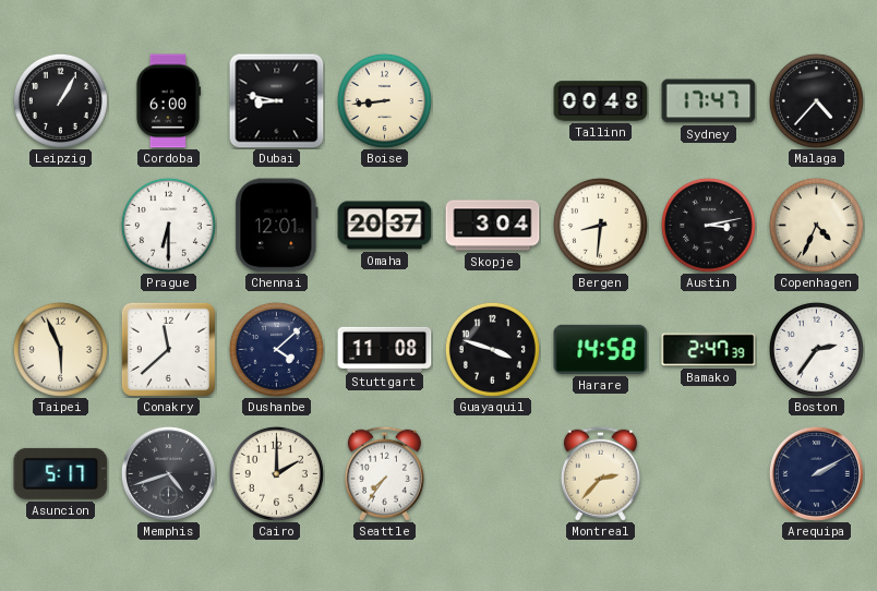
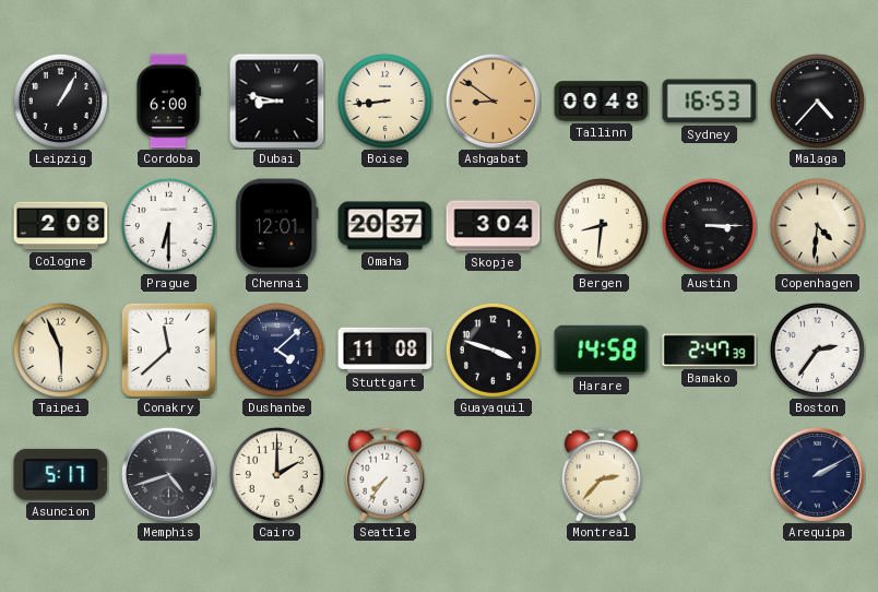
Ashgabat: none -> 8:51
Sydney: 17:47 -> 16:53
Cologne: none -> 2:08
Austin: 3:13 -> 3:15
Copenhagen: 4:34 -> 4:31
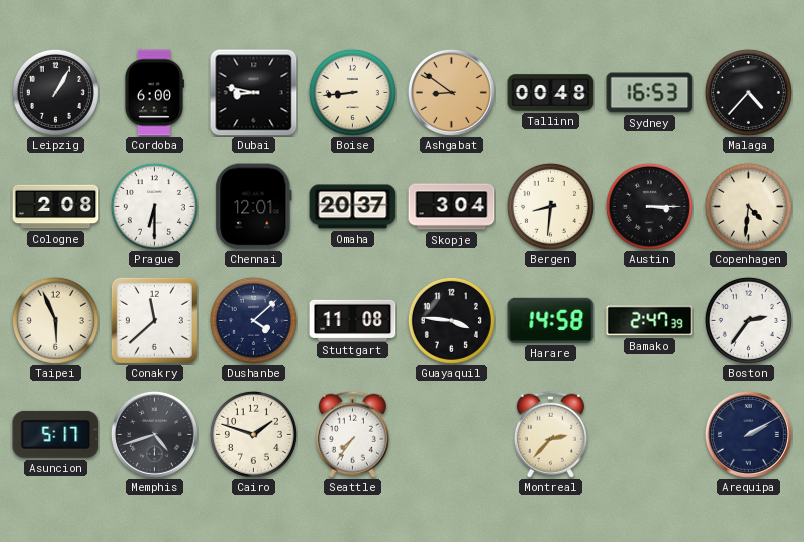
Guayaquil: 3:48 -> 3:46
Cairo: 2:00 -> 1:48
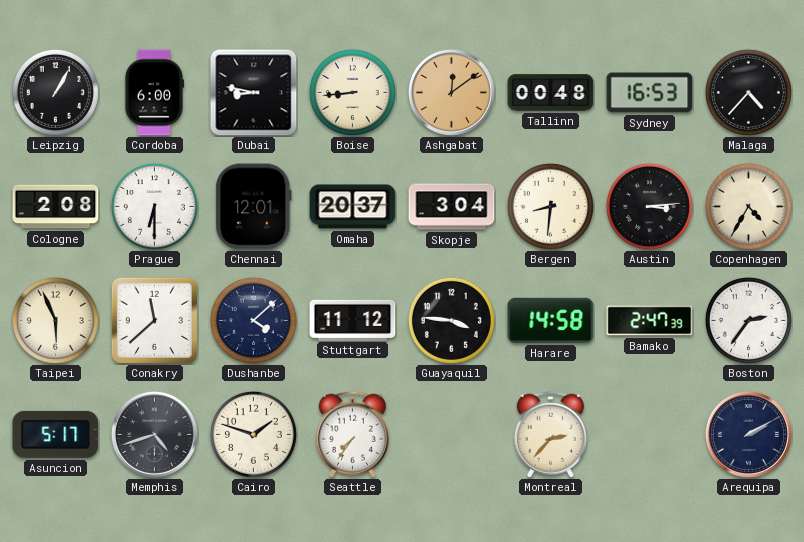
Ashgabat: 8:51 -> 12:09
Austin: 3:15 -> 3:14
Copenhagen: 4:31 -> 4:35
Stuttgart: 11:08 -> 11:12
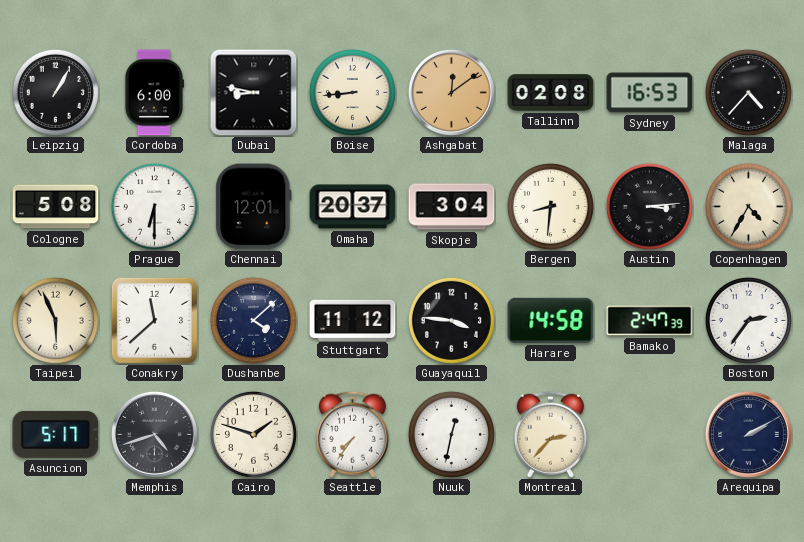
Tallinn: 00:48 -> 02:08
Cologne: 2:08 -> 5:08
Nuuk: none -> 12:32
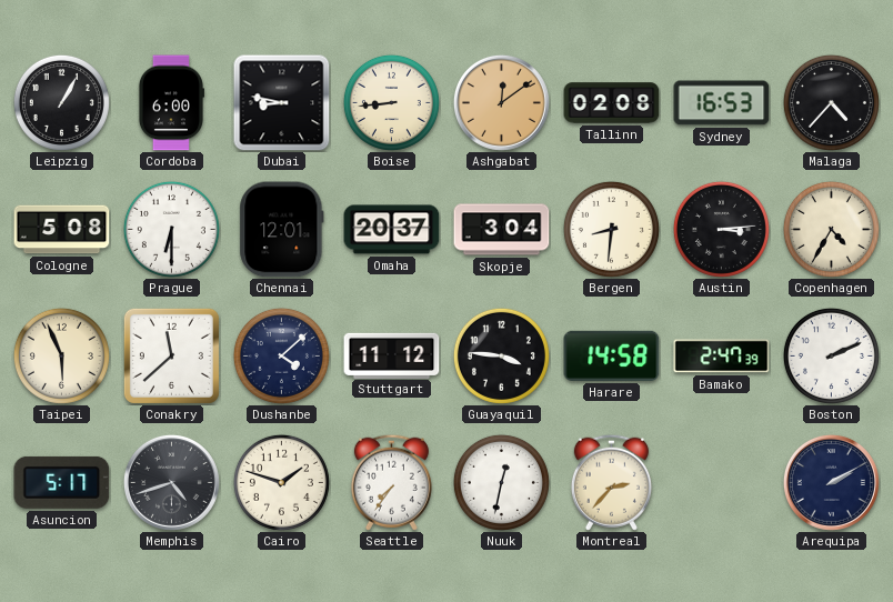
Boston: 2:36 -> 2:11
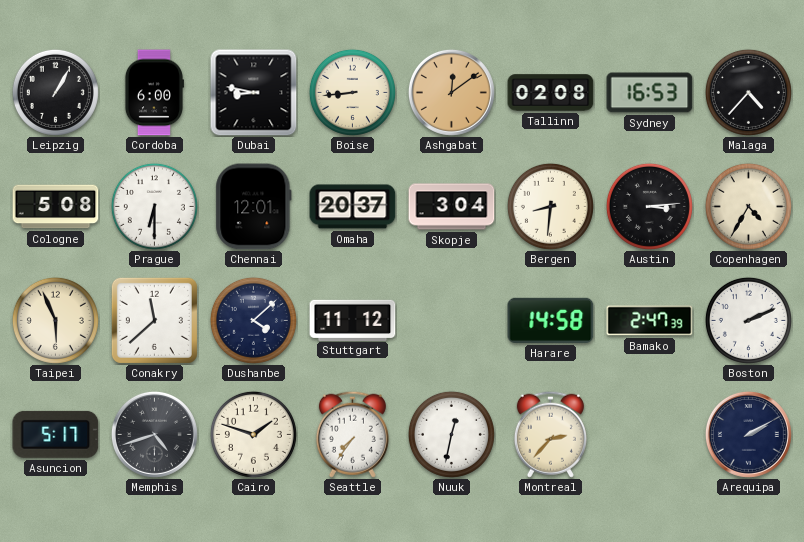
Guayaquil: 3:46 -> none
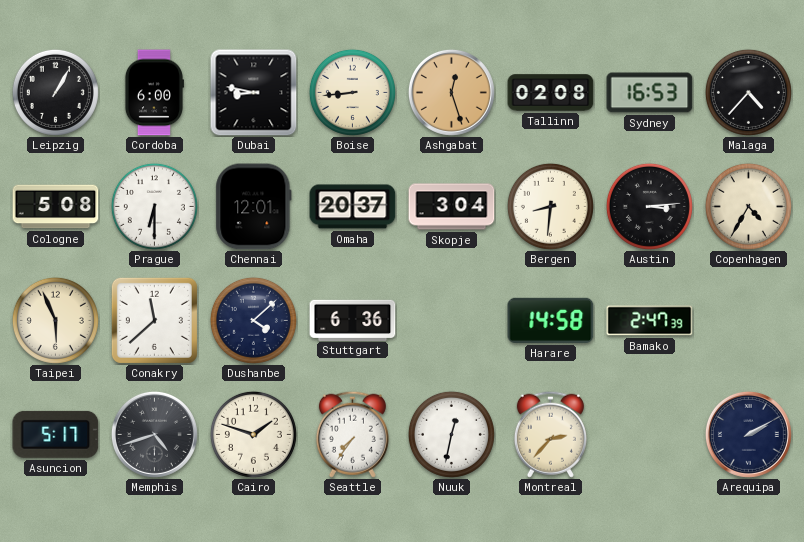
Ashgabat: 12:09 -> 12:27
Stuttgart: 11:12 -> 6:36
Boston: 2:11 -> none
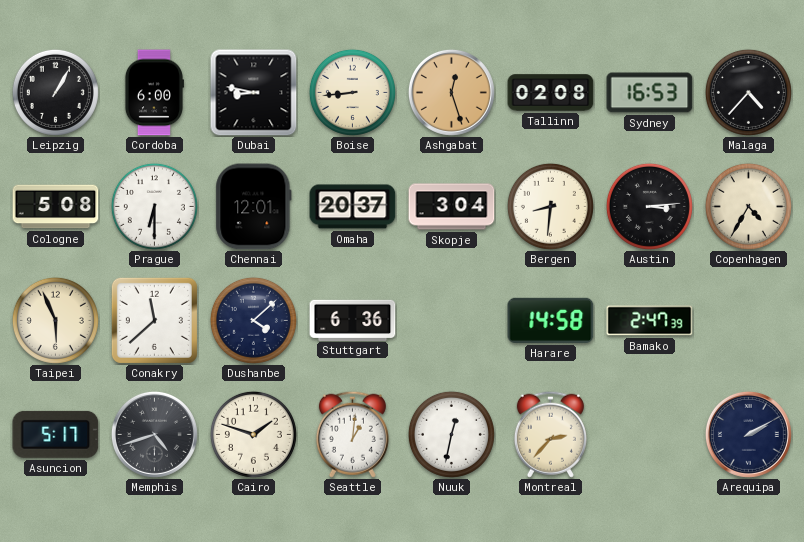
Seattle: 7:36 -> 1:01
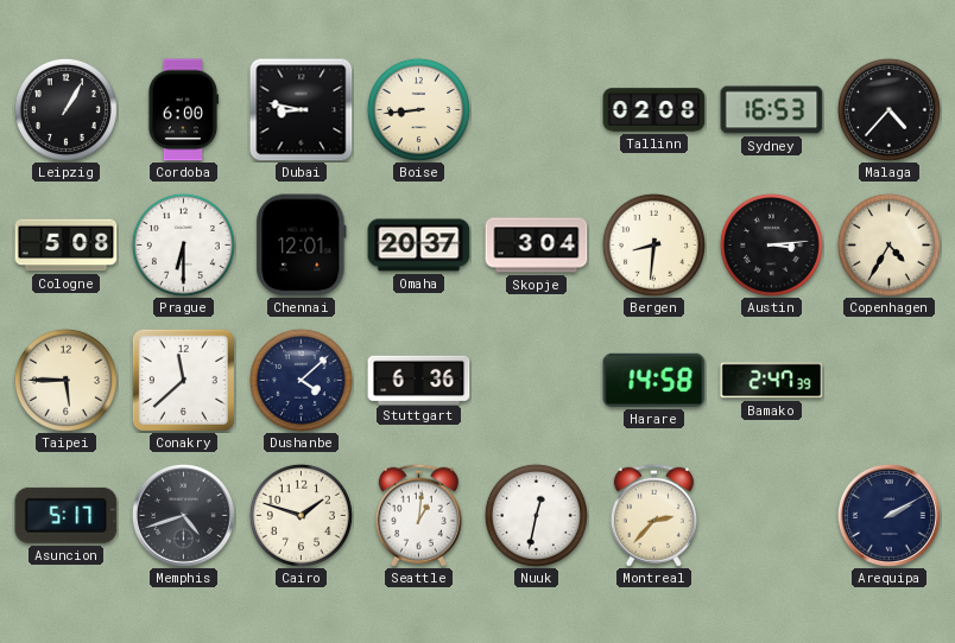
Ashgabat: 12:27 -> none
Taipei: 5:56 -> 5:45
